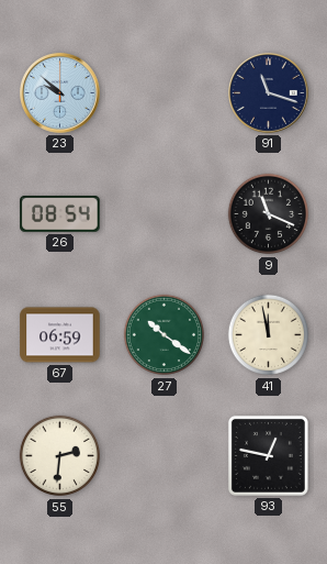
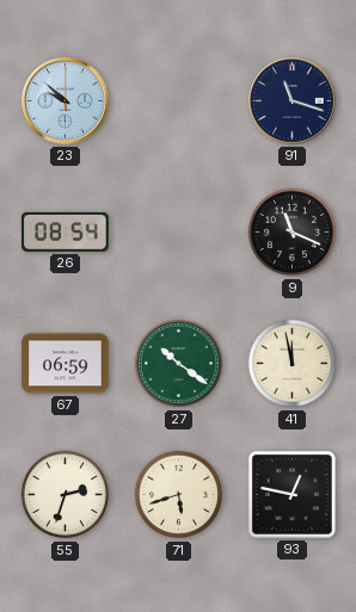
55: 2:31 -> 2:33
71: none -> 5:42
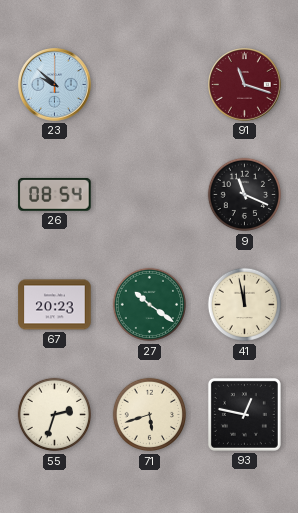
91 dial: navy -> burgundy
67: 06:59 -> 20:23
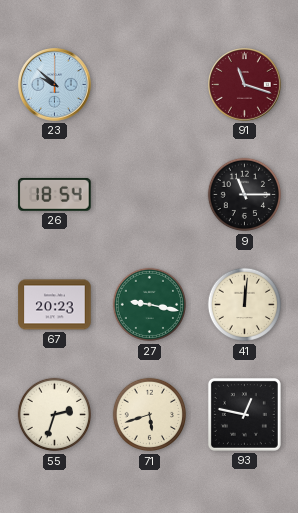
26: 08:54 -> 18:54
9: 11:19 -> 11:15
27: 10:21 -> 9:17
41: 11:58 -> 12:01
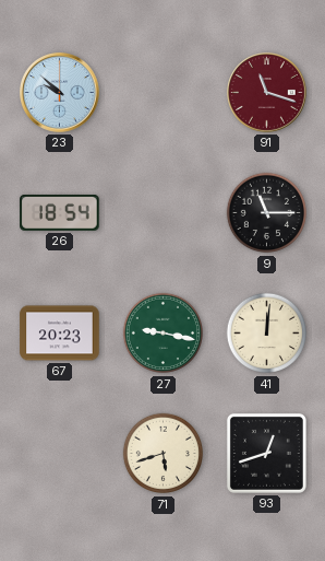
55: 2:33 -> none
93: 12:47 -> 12:42
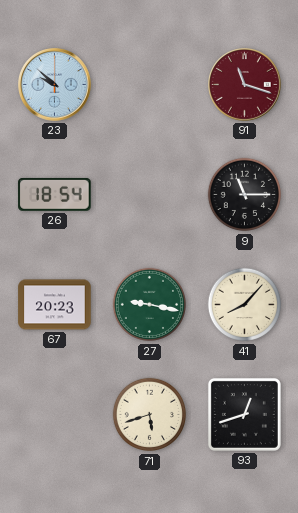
41: 12:01 -> 8:07
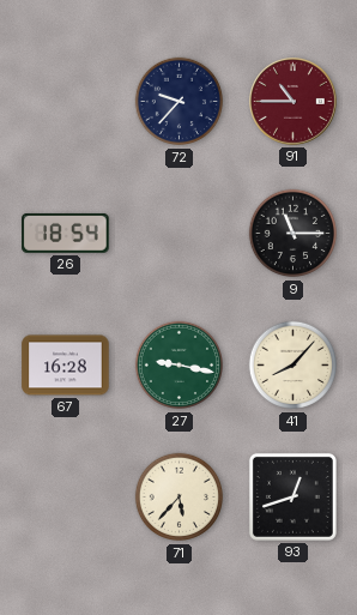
23: 9:52 -> none
72: none -> 9:37
91: 11:18 -> 10:45
67: 20:23 -> 16:28
71: 5:42 -> 5:37
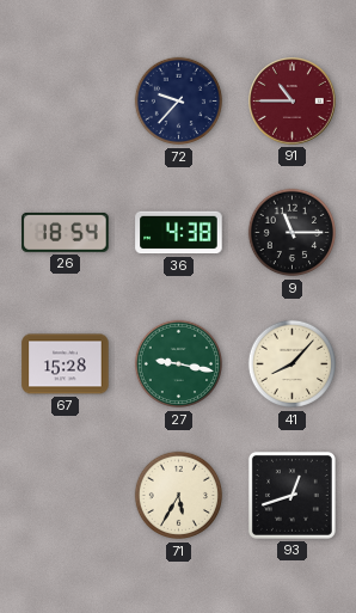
36: none -> 4:38
67: 16:28 -> 15:28
71: 5:37 -> 5:35
